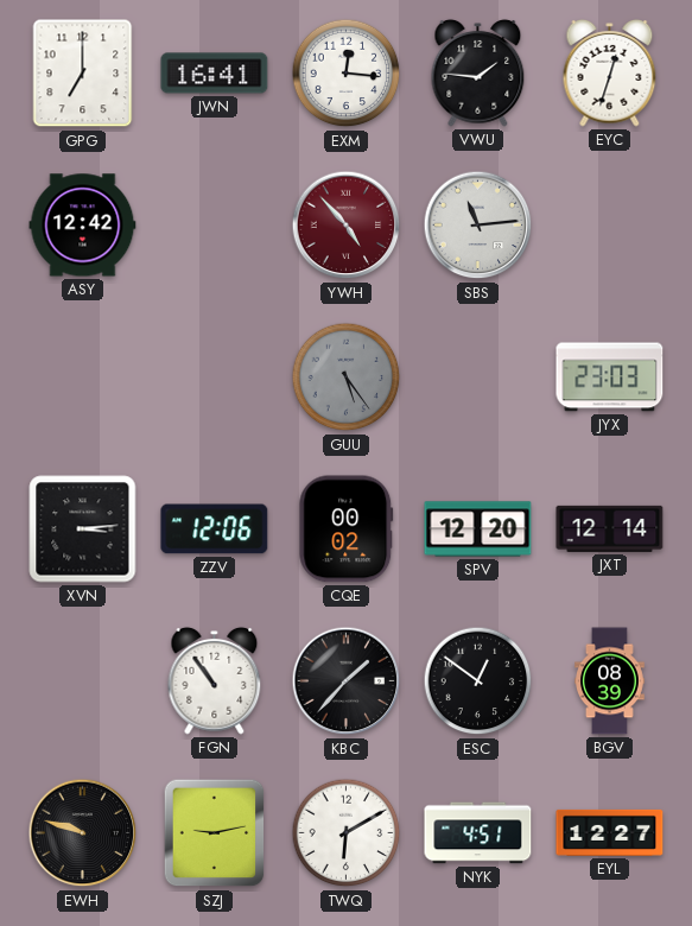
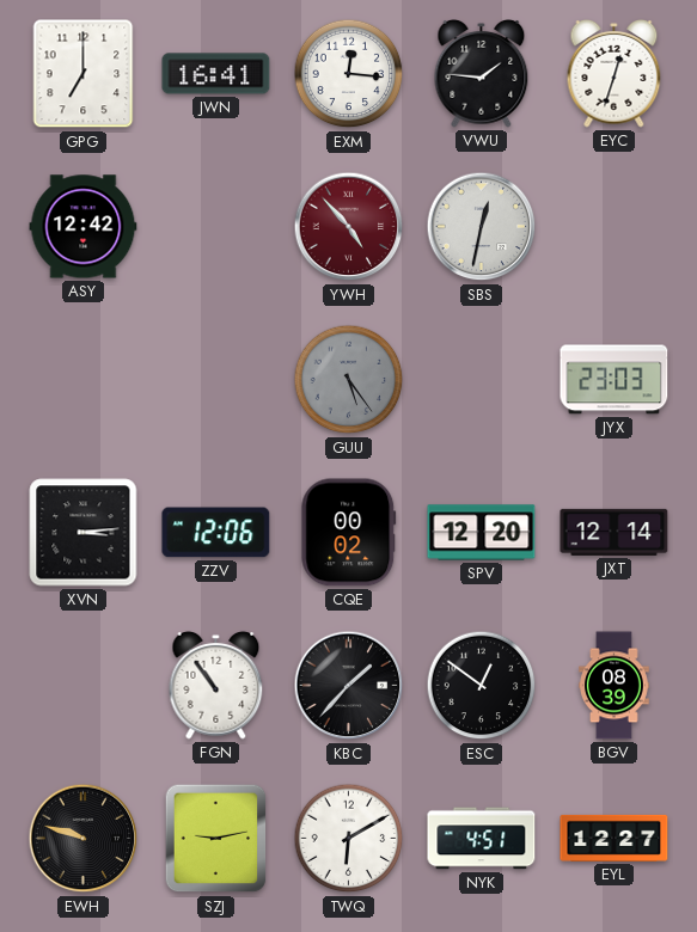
SBS: 11:14 -> 12:32
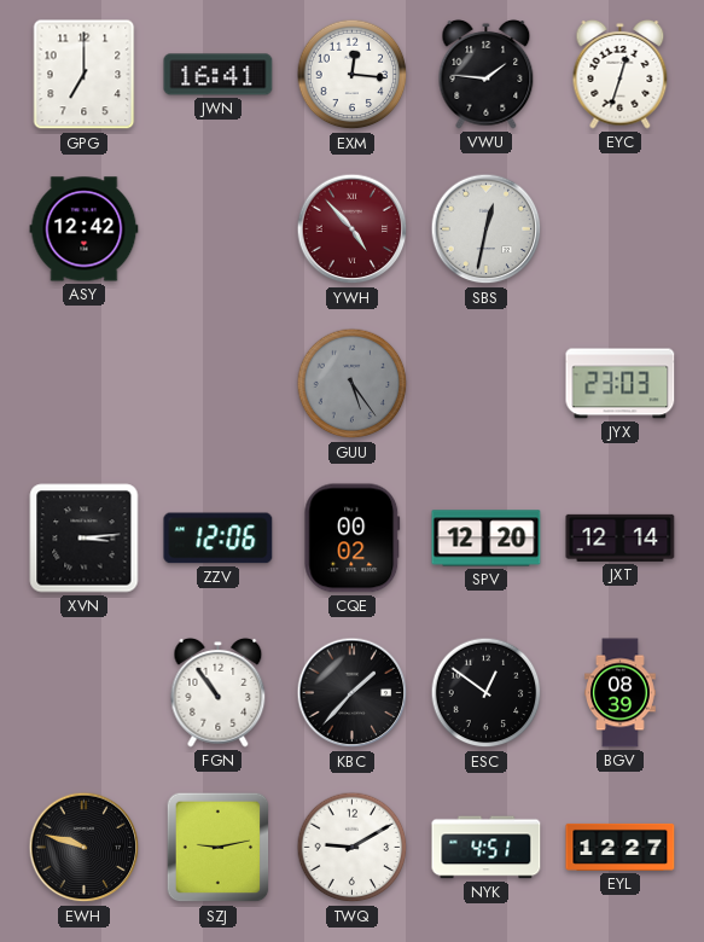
TWQ: 6:10 -> 9:10
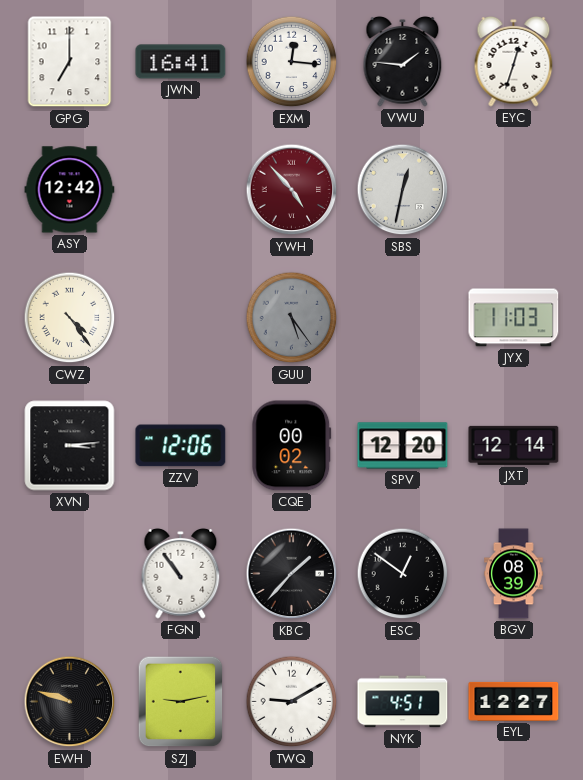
CWZ: none -> 4:24
JYX: 23:03 -> 11:03
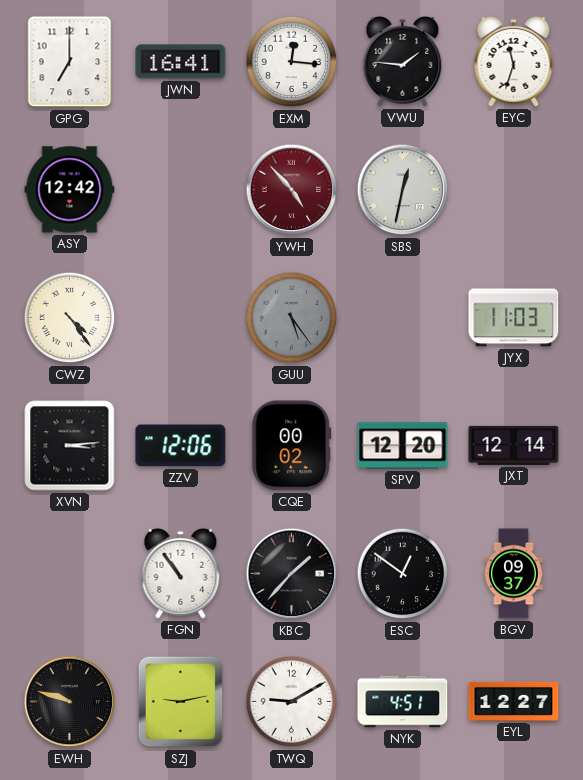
EYC: 12:33 -> 11:33
BGV: 08:39 -> 09:37
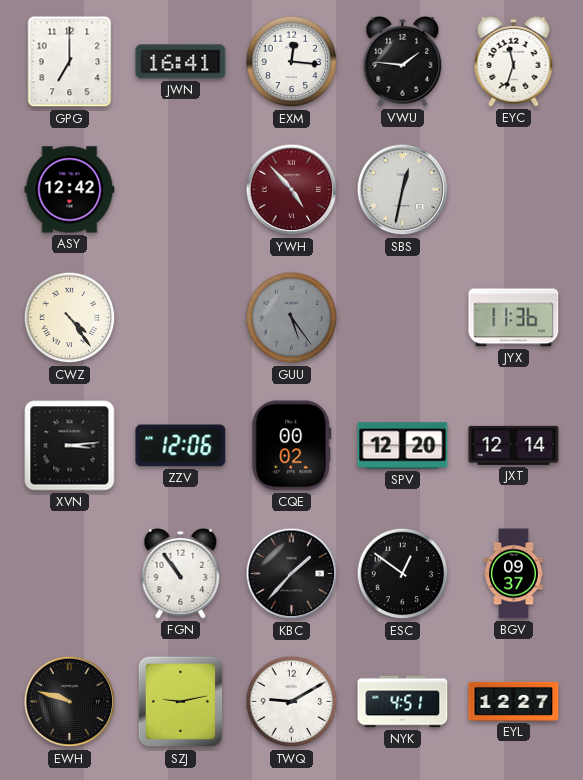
JYX: 11:03 -> 11:36
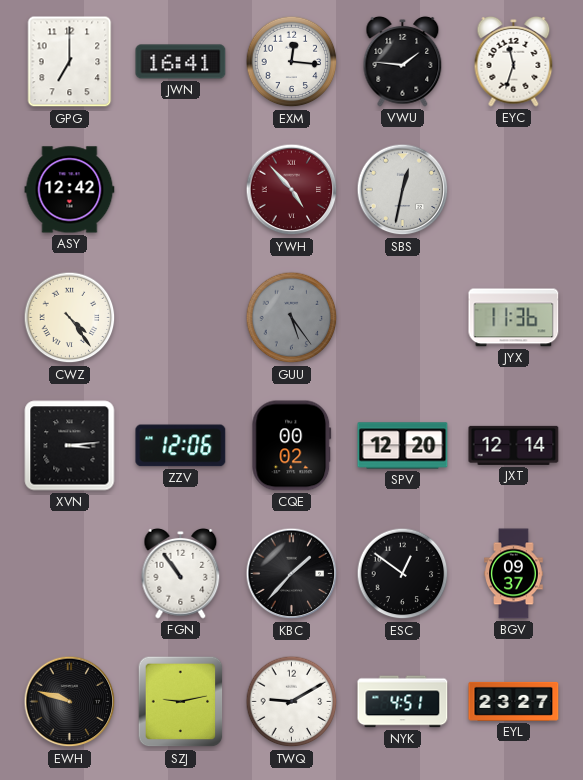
EYL: 12:27 -> 23:27
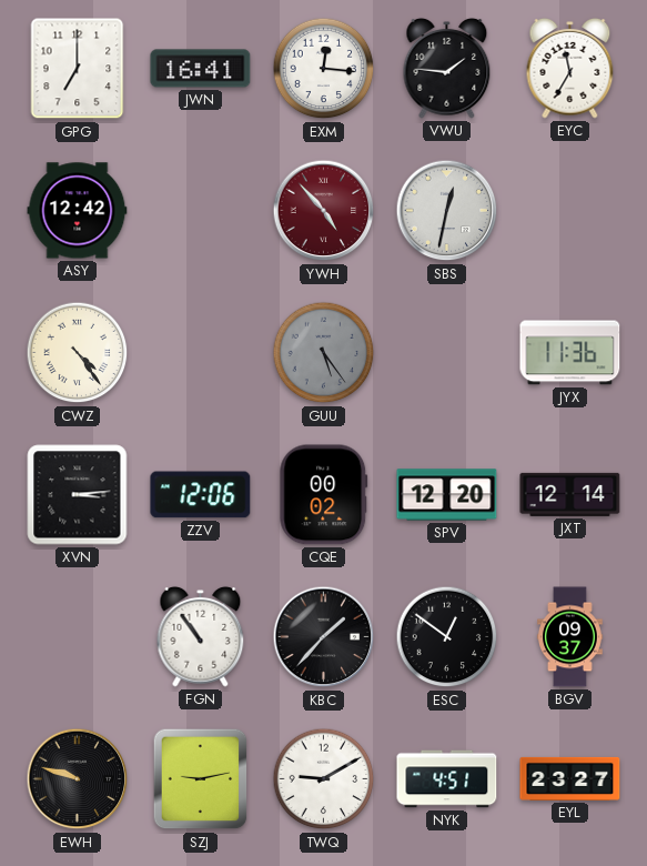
EYC: 11:33 -> 11:35
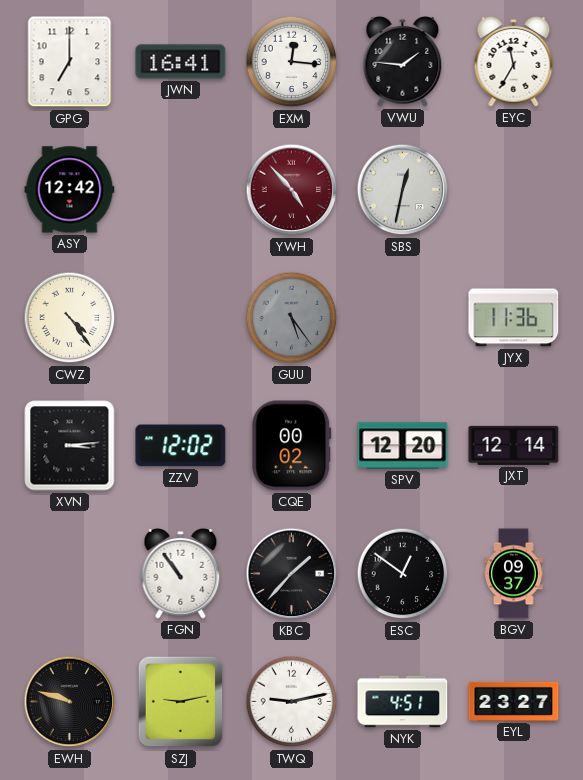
ZZV: 12:06 -> 12:02
TWQ: 9:10 -> 9:13
